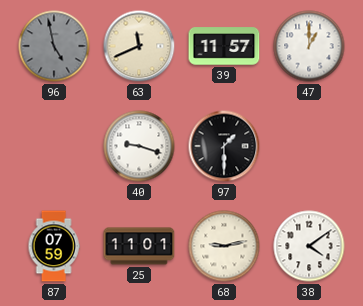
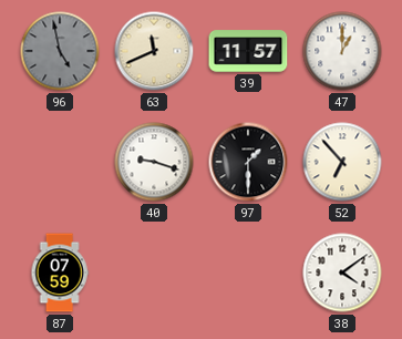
52: none -> 6:53
25: 11:01 -> none
68: 9:13 -> none
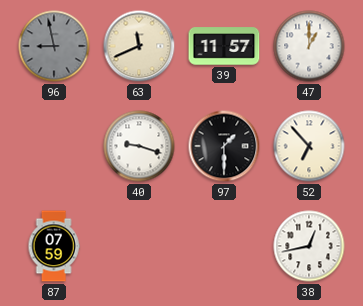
96: 4:58 -> 8:58
38: 4:09 -> 12:43
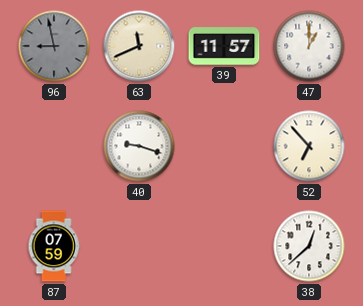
97: 1:30 -> none
38: 12:43 -> 12:38
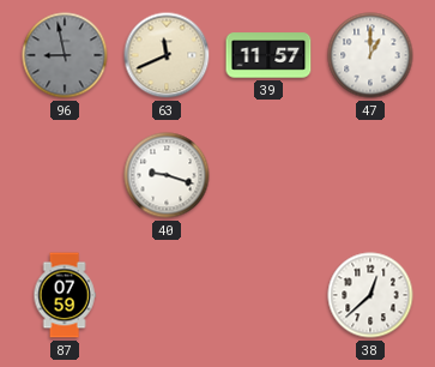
52: 6:53 -> none
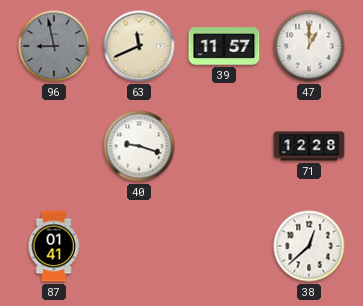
71: none -> 12:28
87: 07:59 -> 01:41
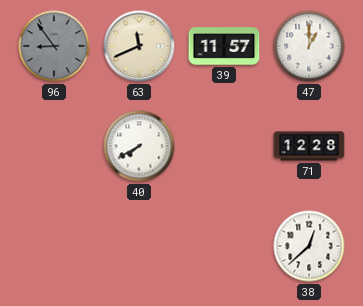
96: 8:58 -> 8:54
40: 9:18 -> 7:40
87: 01:41 -> none
